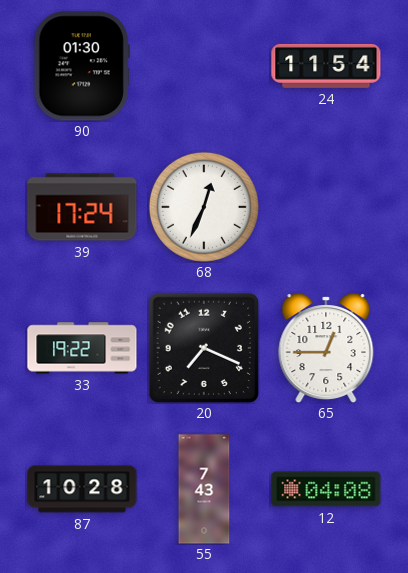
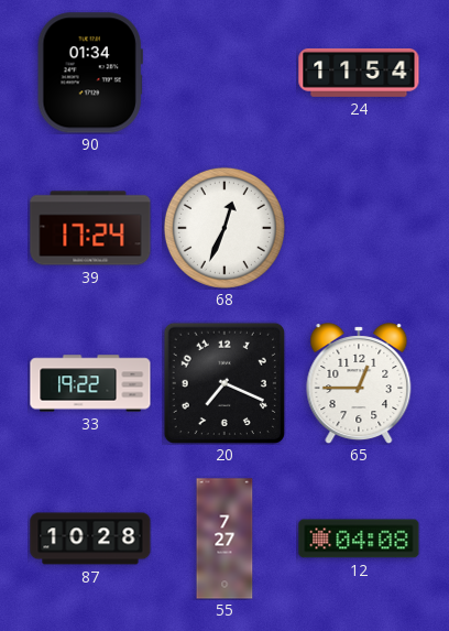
90: 01:30 -> 01:34
55: 7:43 -> 7:27
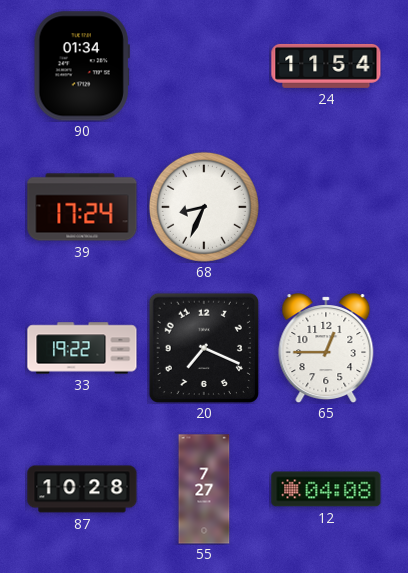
68: 12:34 -> 8:34
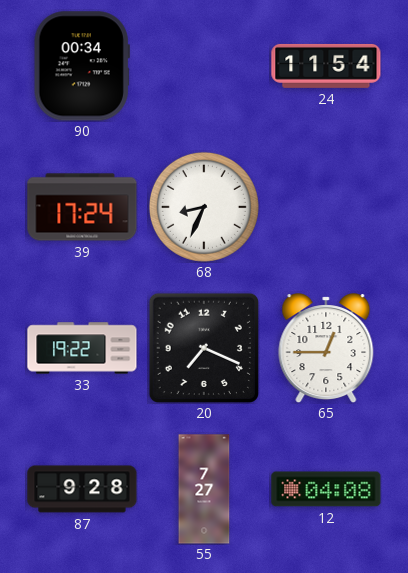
90: 01:34 -> 00:34
87: 10:28 -> 9:28
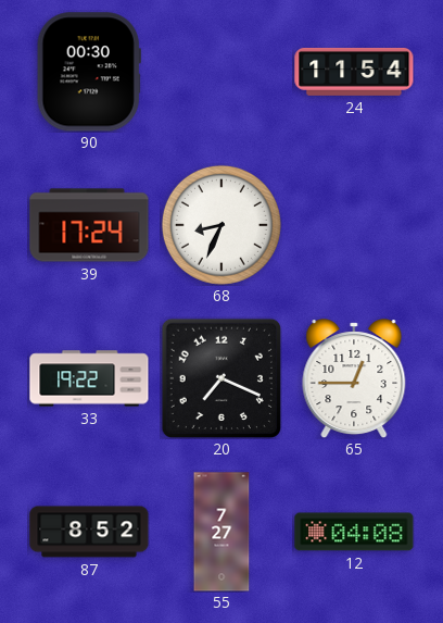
90: 00:34 -> 00:30
87: 9:28 -> 8:52
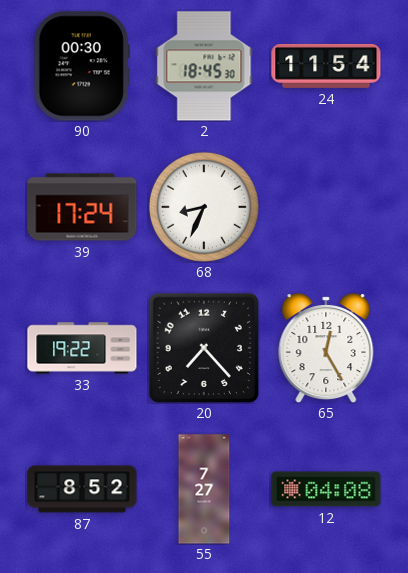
2: none -> 18:45
20: 7:19 -> 7:23
65: 12:45 -> 12:25
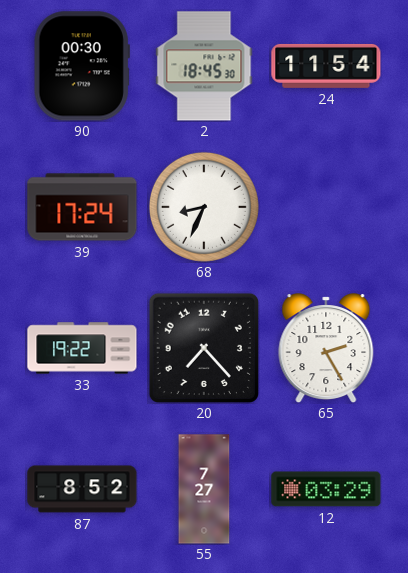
65: 12:25 -> 2:25
12: 04:08 -> 03:29
